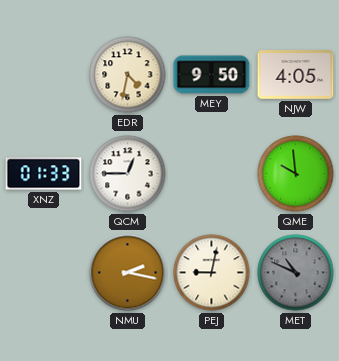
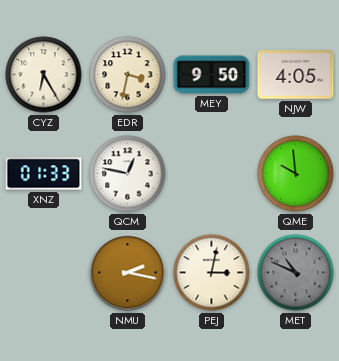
CYZ: none -> 6:25
EDR: 4:32 -> 3:32
QCM: 12:45 -> 12:47
PEJ: 9:02 -> 3:02
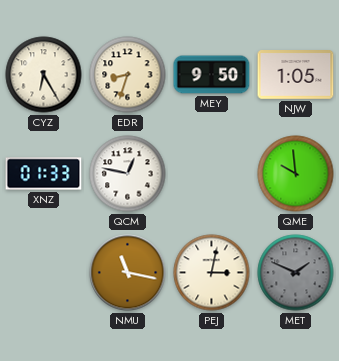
EDR: 3:32 -> 8:33
NJW: 4:05 -> 1:05
NMU: 2:17 -> 11:17
MET: 10:49 -> 1:49
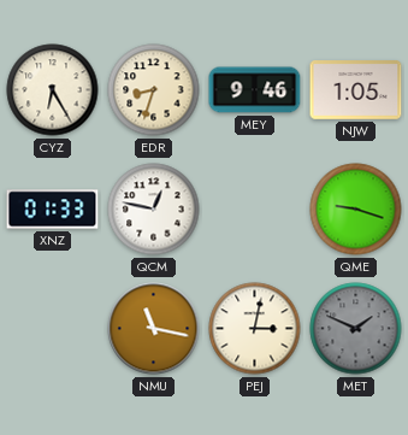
MEY: 9:50 -> 9:46
QME: 9:59 -> 9:18
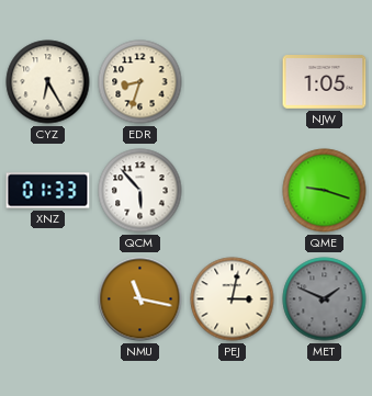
MEY: 9:46 -> none
QCM: 12:47 -> 5:53
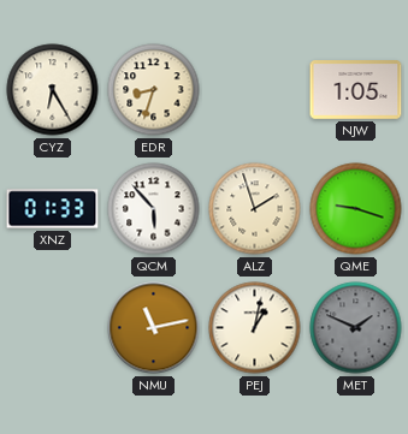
ALZ: none -> 1:57
NMU: 11:17 -> 11:13
PEJ: 3:02 -> 1:02
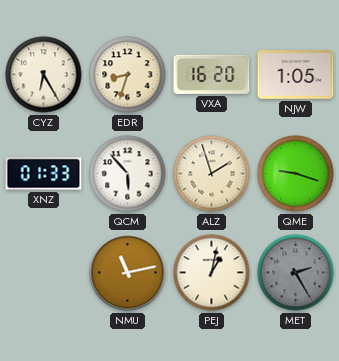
VXA: none -> 16:20
MET: 1:49 -> 2:25
